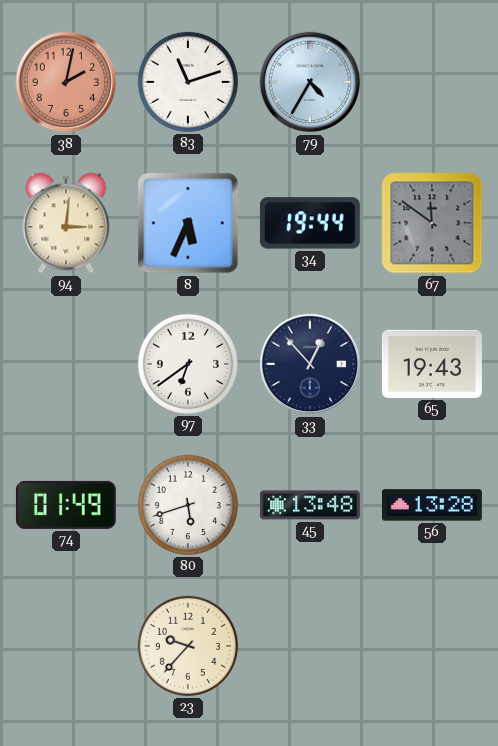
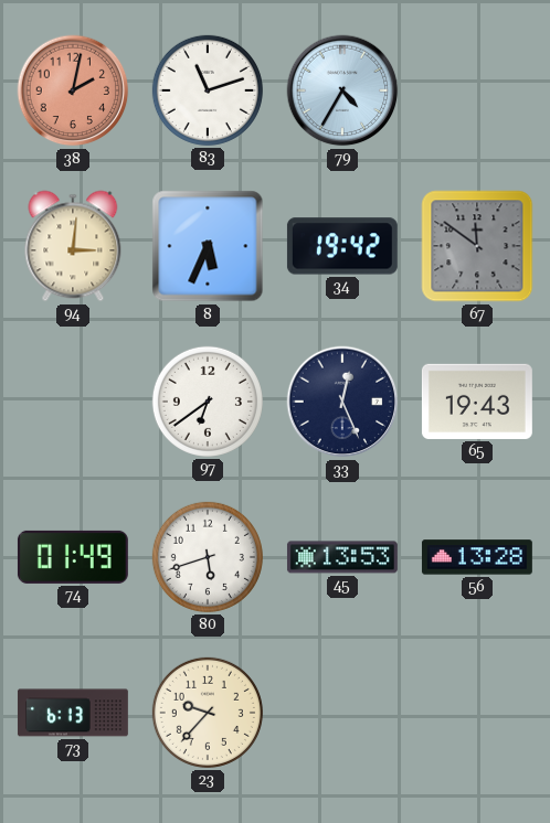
34: 19:44 -> 19:42
33: 12:53 -> 12:26
45: 13:48 -> 13:53
73: none -> 6:13
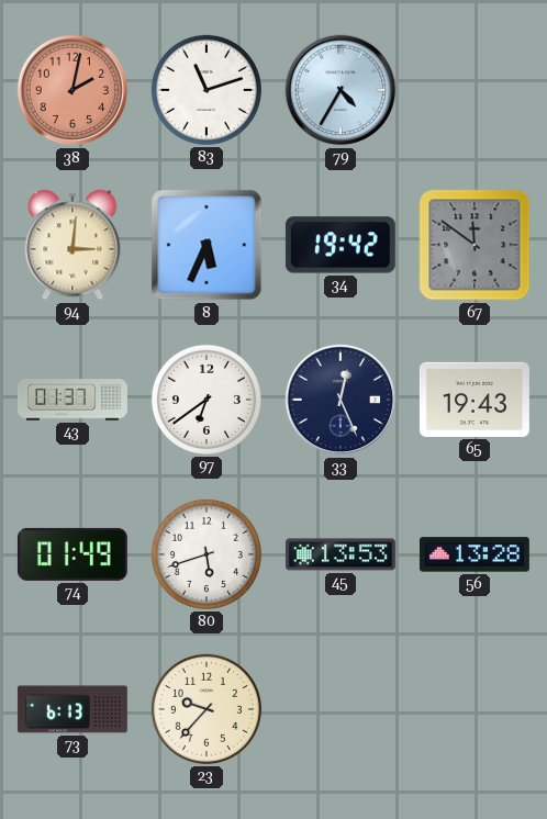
43: none -> 01:37
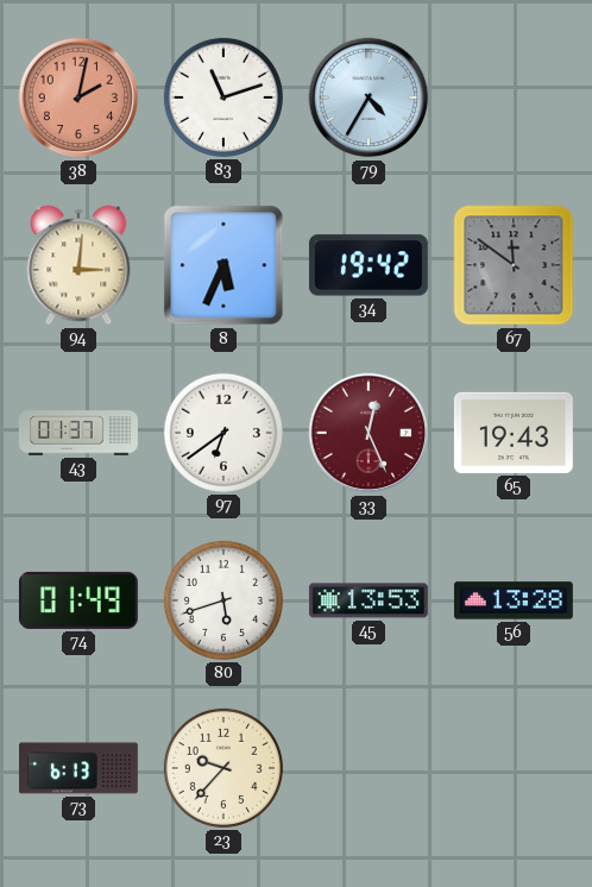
33 dial: navy -> burgundy
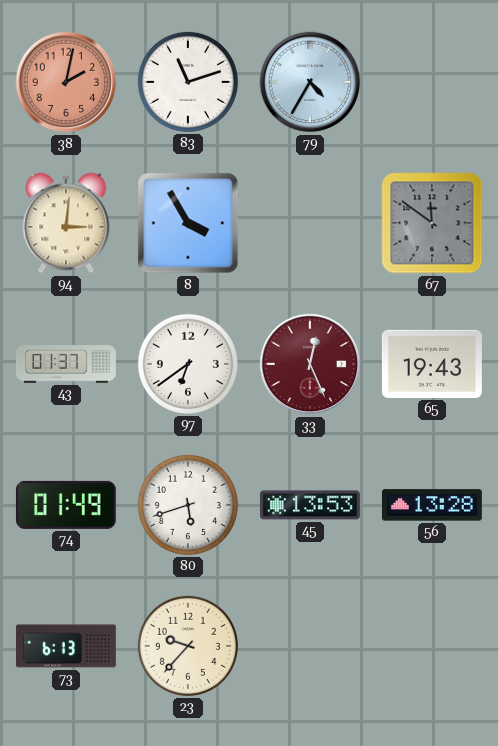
8: 5:34 -> 3:55
34: 19:42 -> none
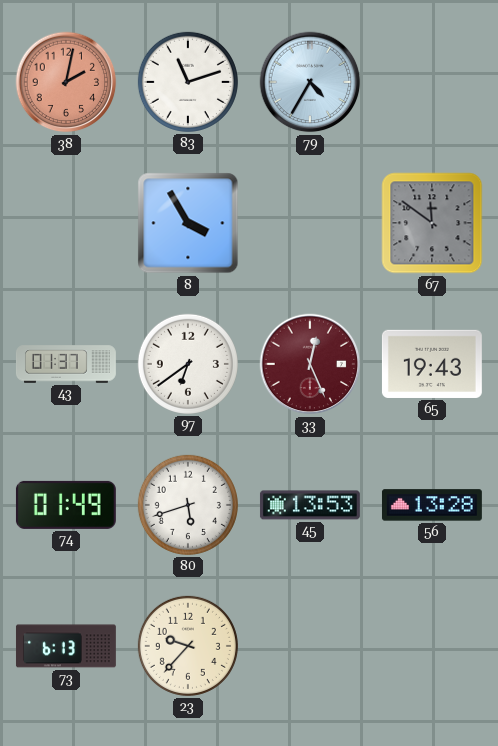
94: 3:01 -> none
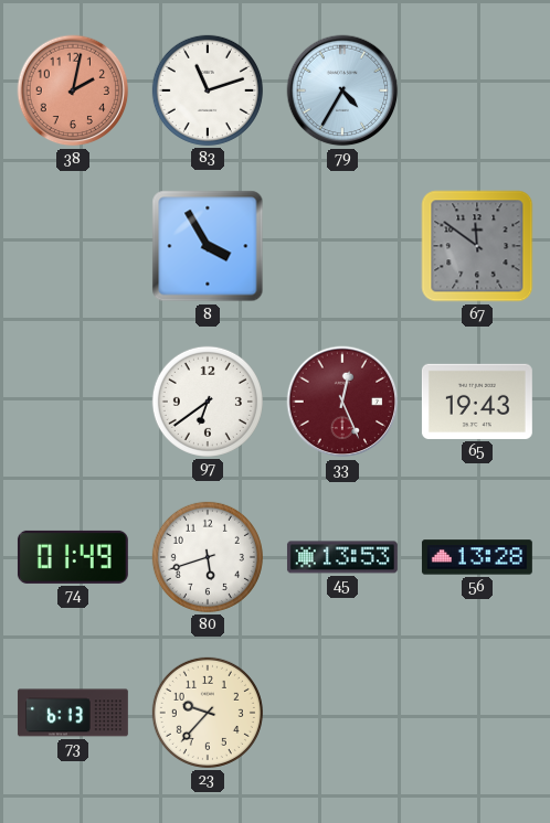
43: 01:37 -> none
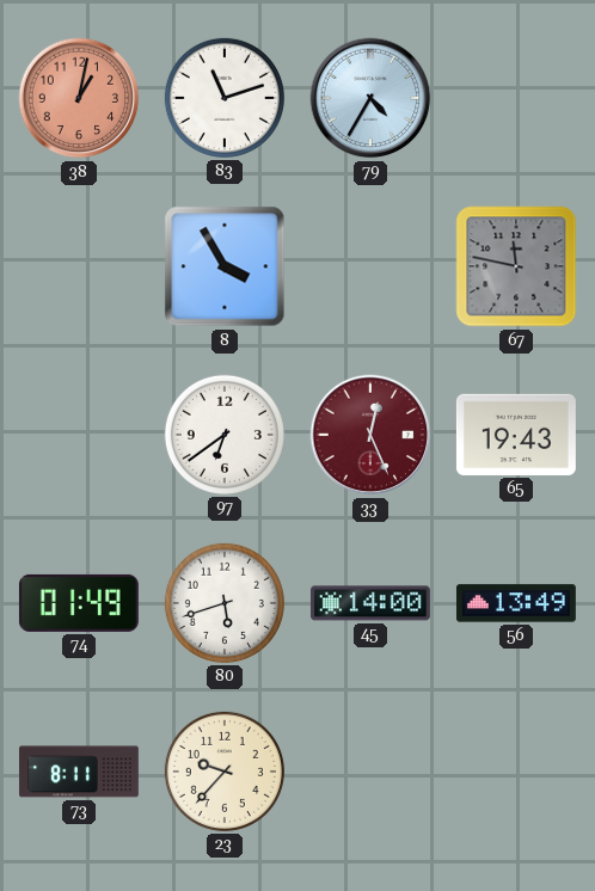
38: 2:02 -> 1:02
67: 11:51 -> 11:47
45: 13:53 -> 14:00
56: 13:28 -> 13:49
73: 6:13 -> 8:11
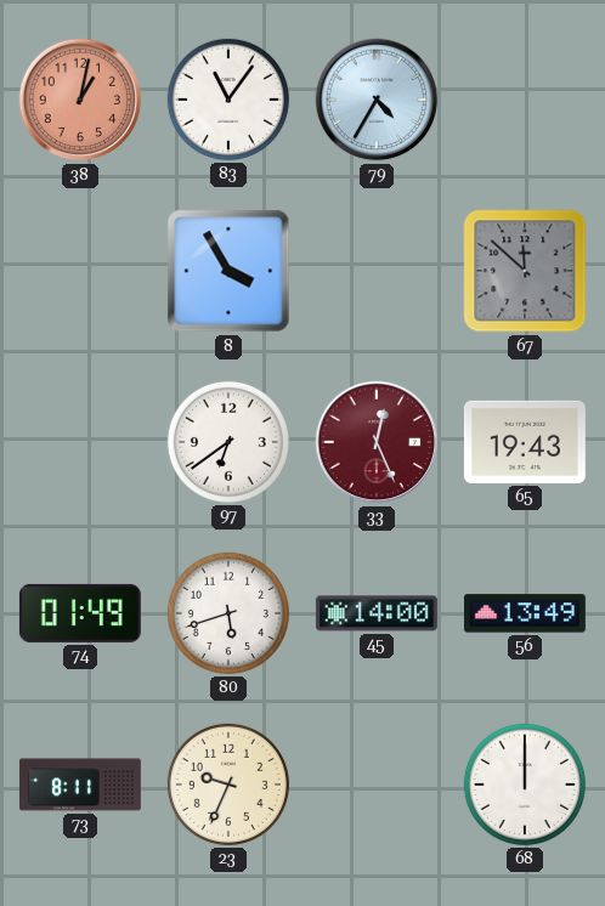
83: 11:12 -> 11:06
67: 11:47 -> 11:52
23: 9:37 -> 9:34
68: none -> 12:00
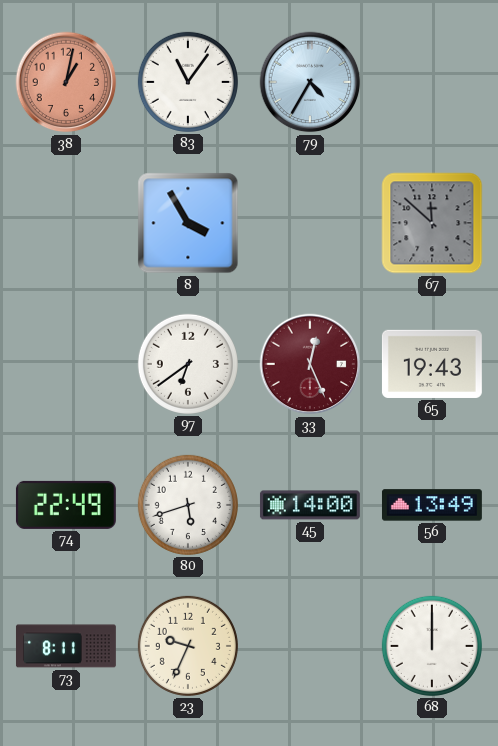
74: 01:49 -> 22:49
